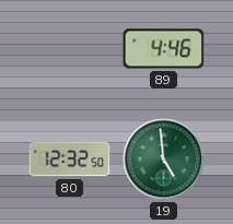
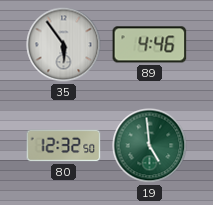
35: none -> 5:54
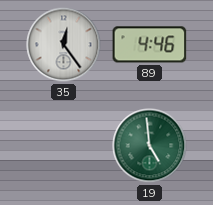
35: 5:54 -> 12:24
80: 12:32 -> none
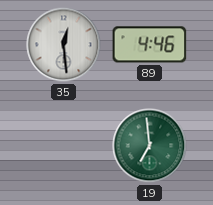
35: 12:24 -> 12:29
19: 4:59 -> 6:59
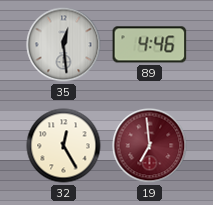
32: none -> 12:25
19 dial: green -> burgundy
